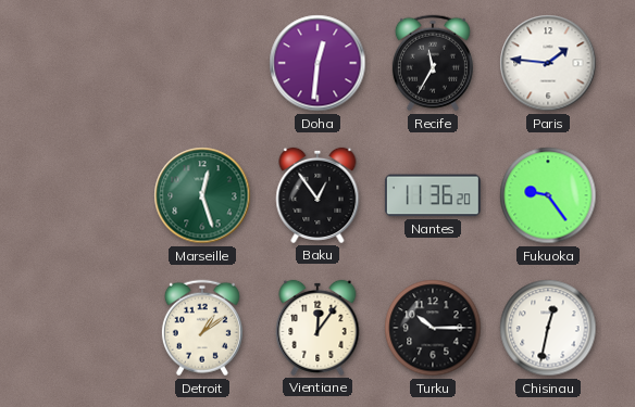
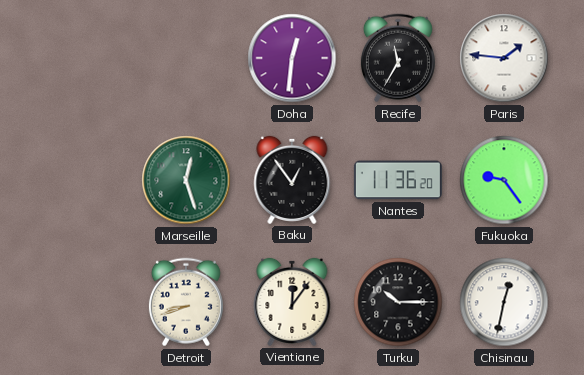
Detroit: 1:09 -> 8:42
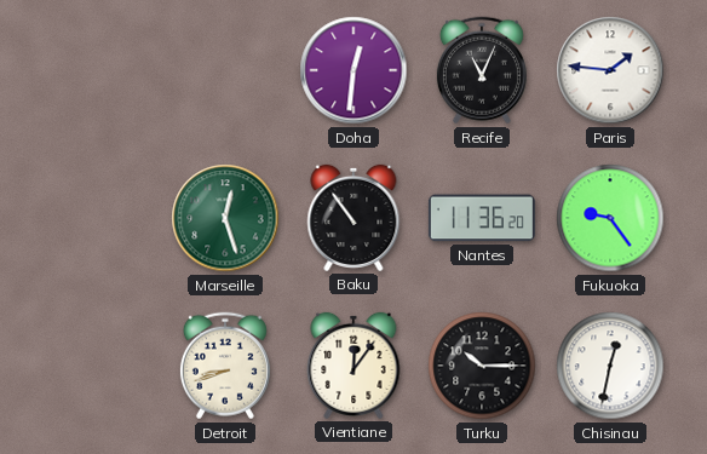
Recife: 11:35 -> 11:04
Baku: 12:54 -> 10:54
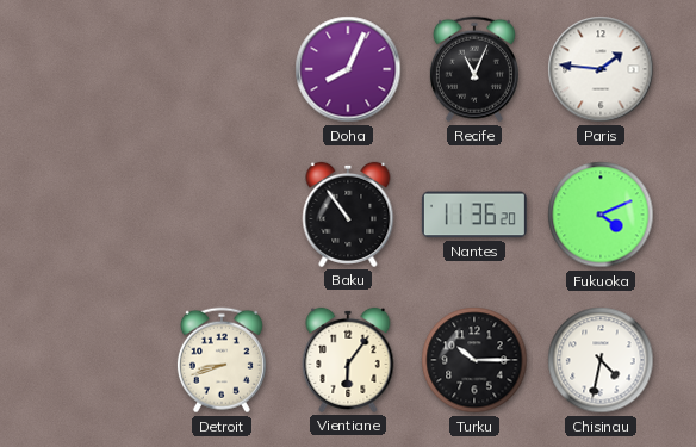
Doha: 12:31 -> 8:04
Marseille: 12:27 -> none
Fukuoka: 9:24 -> 4:11
Vientiane: 12:06 -> 6:06
Chisinau: 12:32 -> 4:32
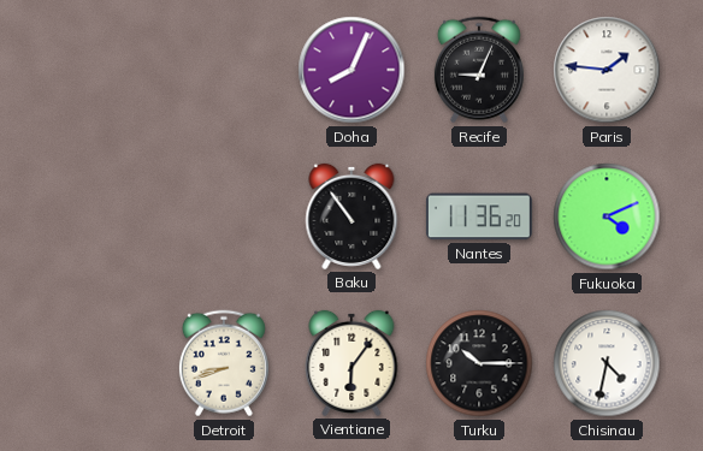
Recife: 11:04 -> 9:04
